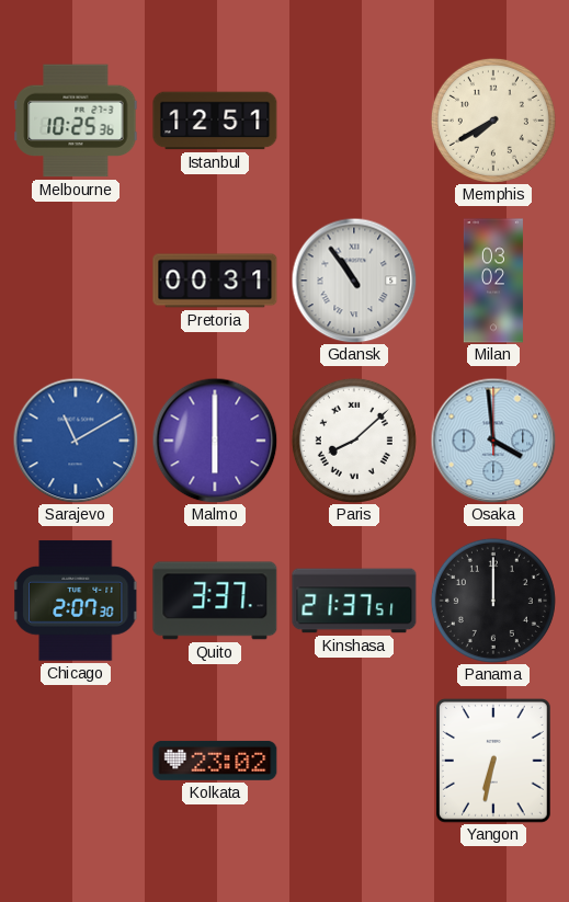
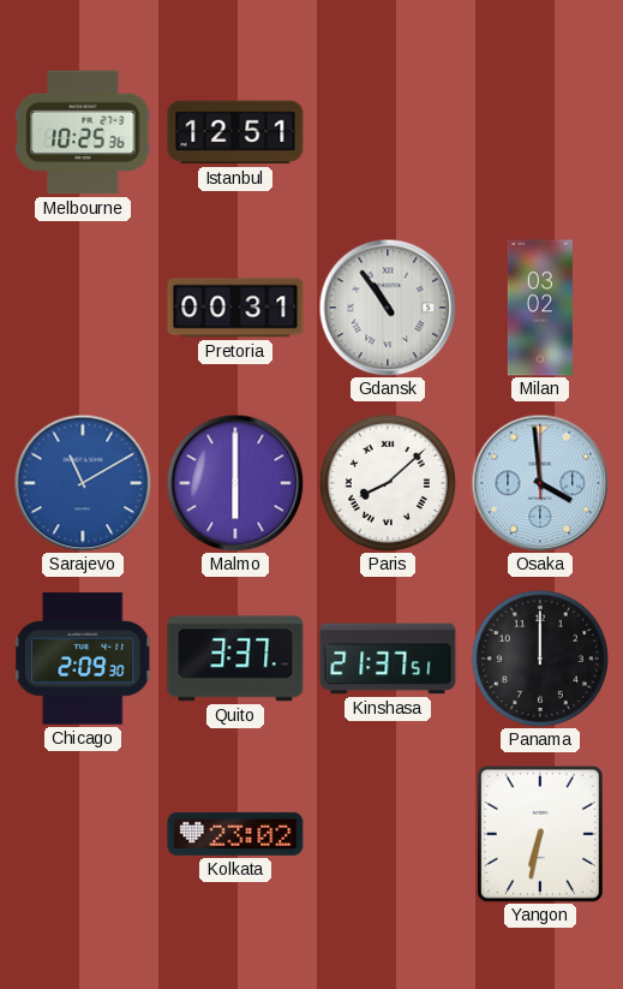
Memphis: 7:40 -> none
Chicago: 2:07 -> 2:09
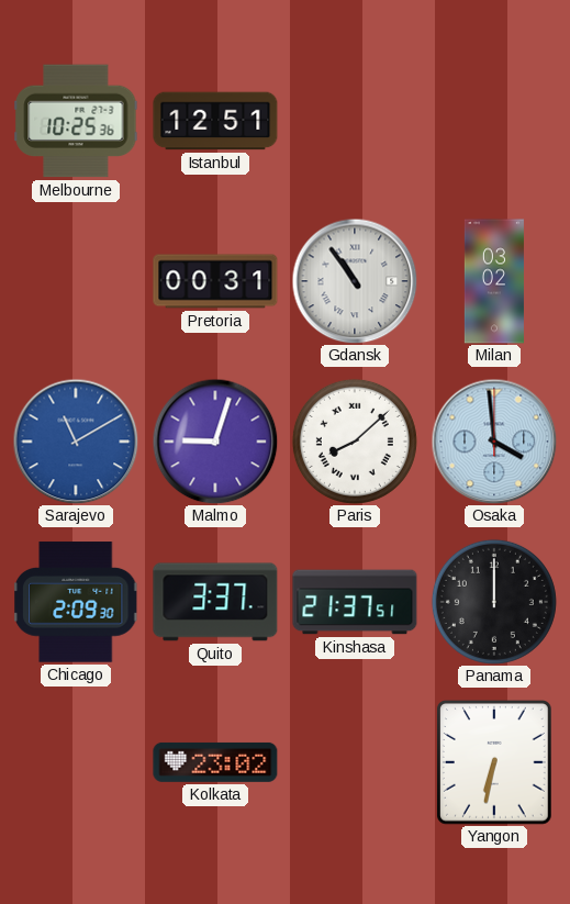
Malmo: 6:00 -> 9:03
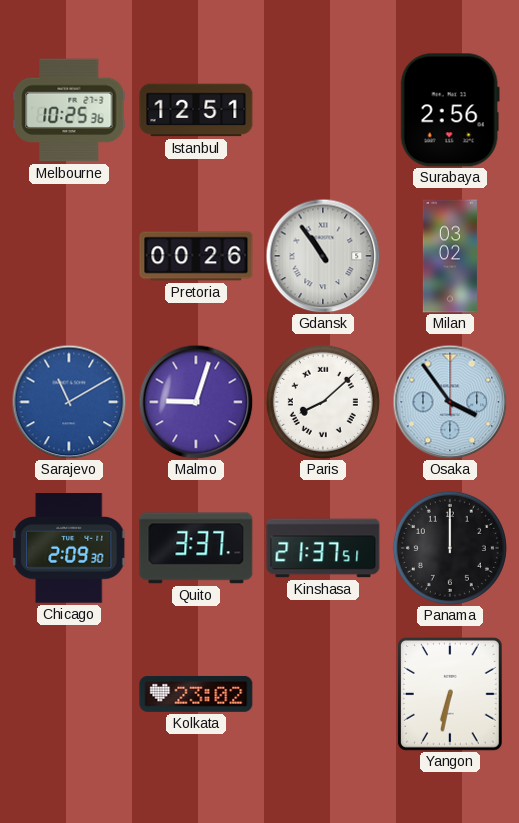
Surabaya: none -> 2:56
Pretoria: 00:31 -> 00:26
Osaka: 3:59 -> 3:54
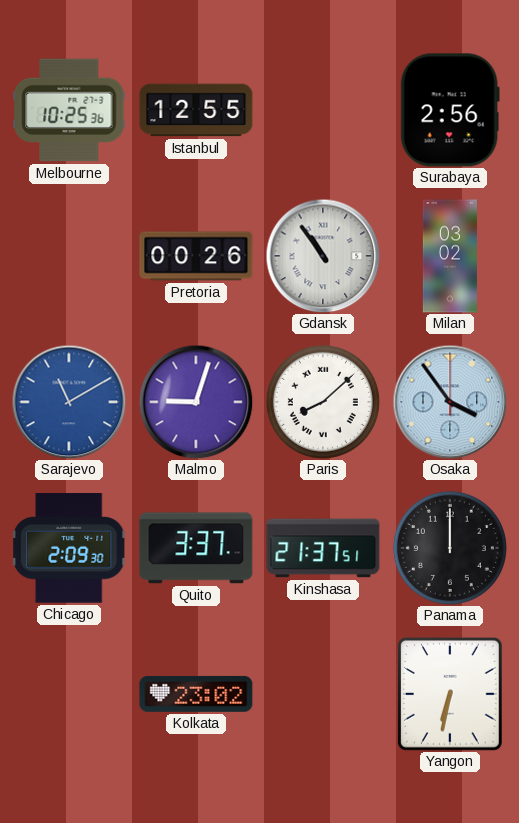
Istanbul: 12:51 -> 12:55
